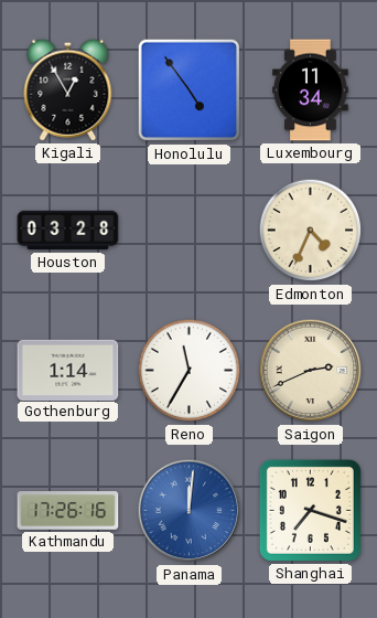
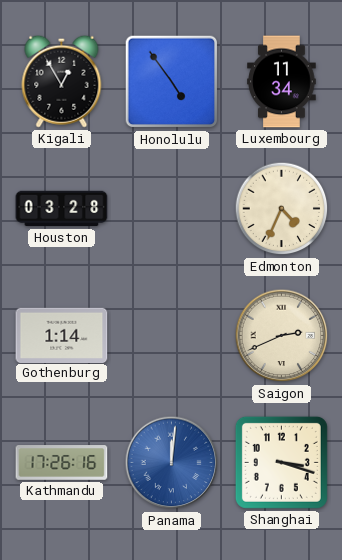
Reno: 11:35 -> none
Shanghai: 7:18 -> 3:18
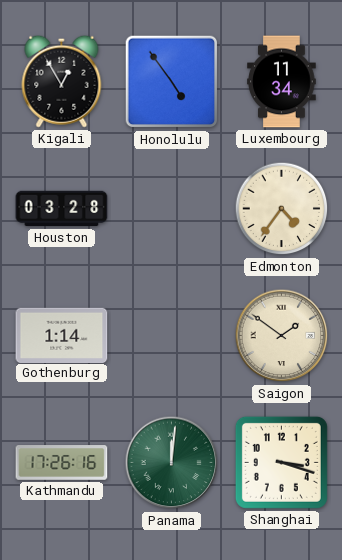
Edmonton: 4:34 -> 4:36
Saigon: 2:41 -> 1:51
Panama dial: blue -> green
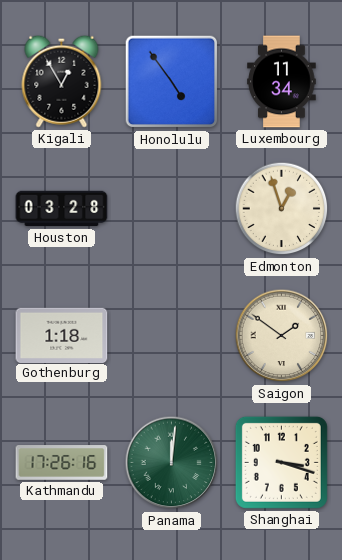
Edmonton: 4:36 -> 12:57
Gothenburg: 1:14 -> 1:18
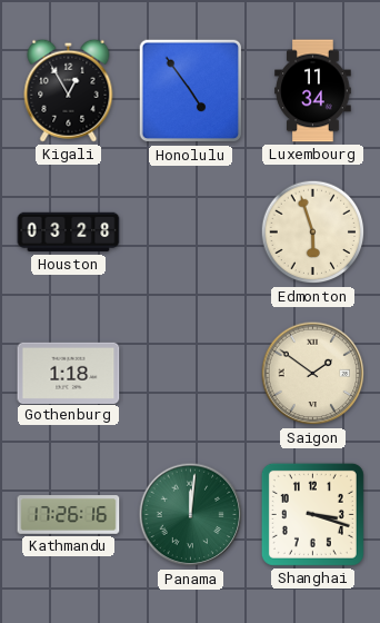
Edmonton: 12:57 -> 5:57
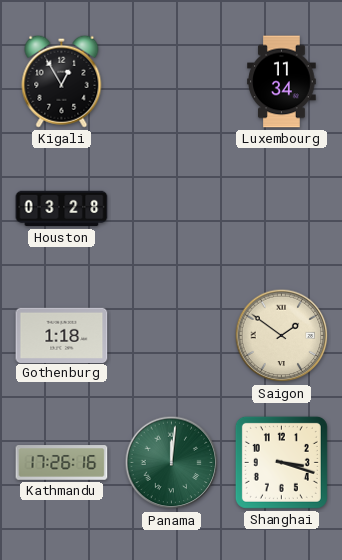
Honolulu: 4:54 -> none
Edmonton: 5:57 -> none
